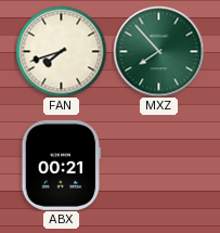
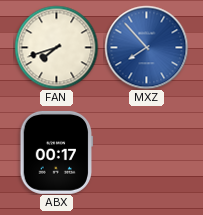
MXZ dial: green -> blue
ABX: 00:21 -> 00:17
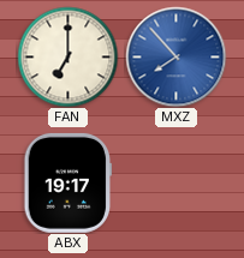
FAN: 7:42 -> 7:00
ABX: 00:17 -> 19:17
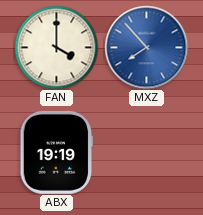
FAN: 7:00 -> 4:00
ABX: 19:17 -> 19:19
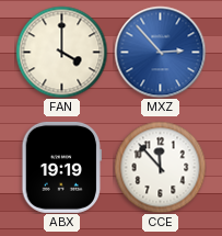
MXZ: 7:53 -> 2:53
CCE: none -> 11:53
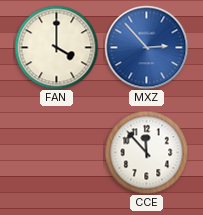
ABX: 19:19 -> none
